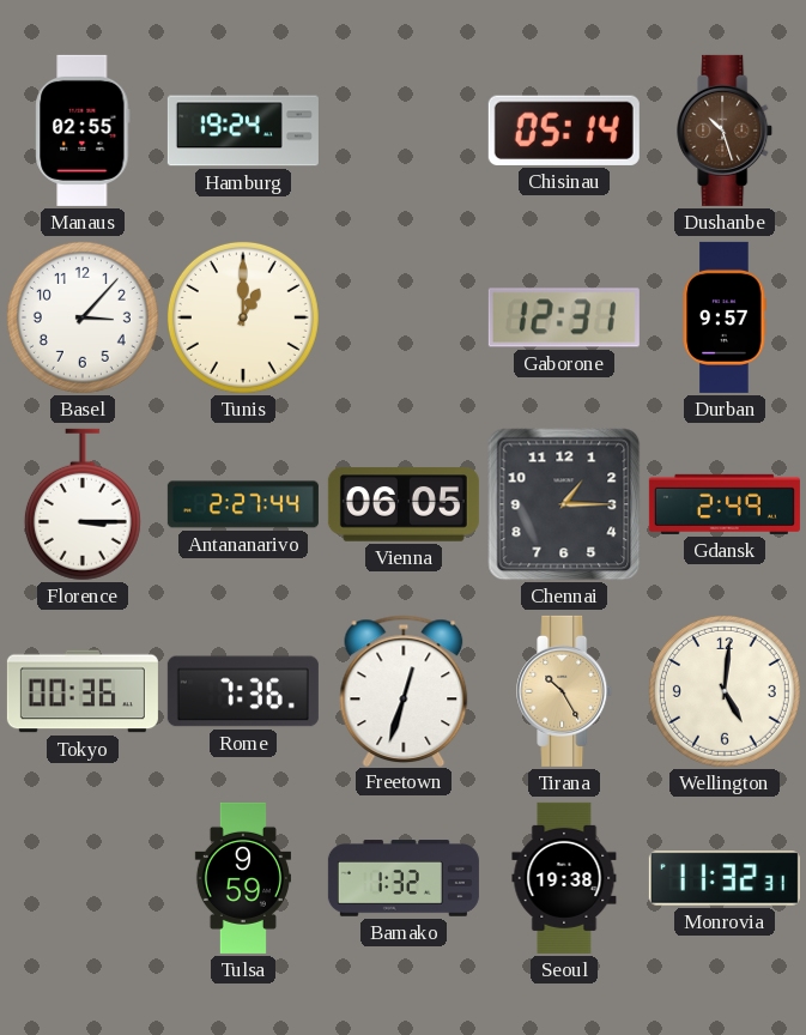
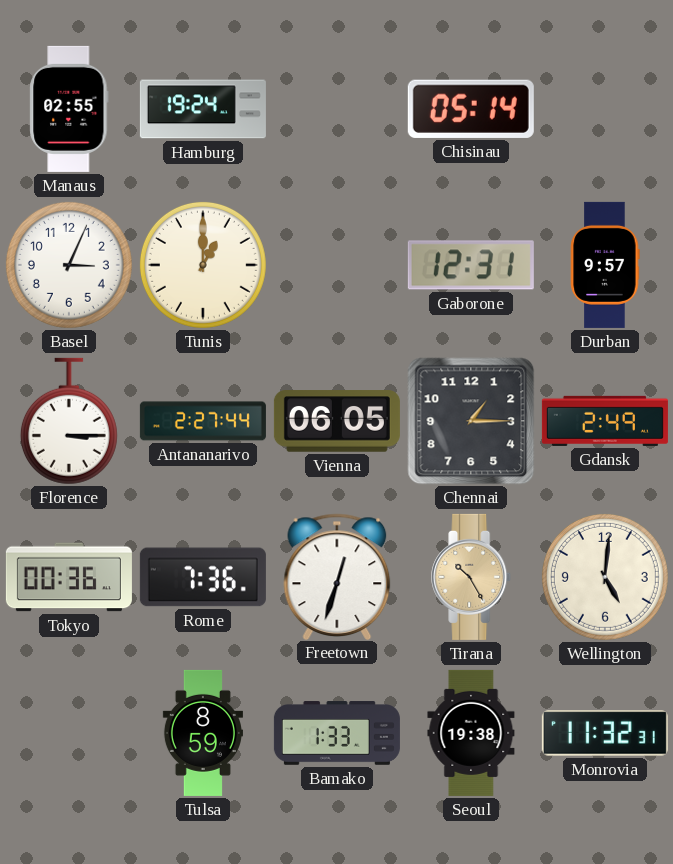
Dushanbe: 10:27 -> none
Basel: 3:07 -> 3:04
Tulsa: 9:59 -> 8:59
Bamako: 1:32 -> 1:33
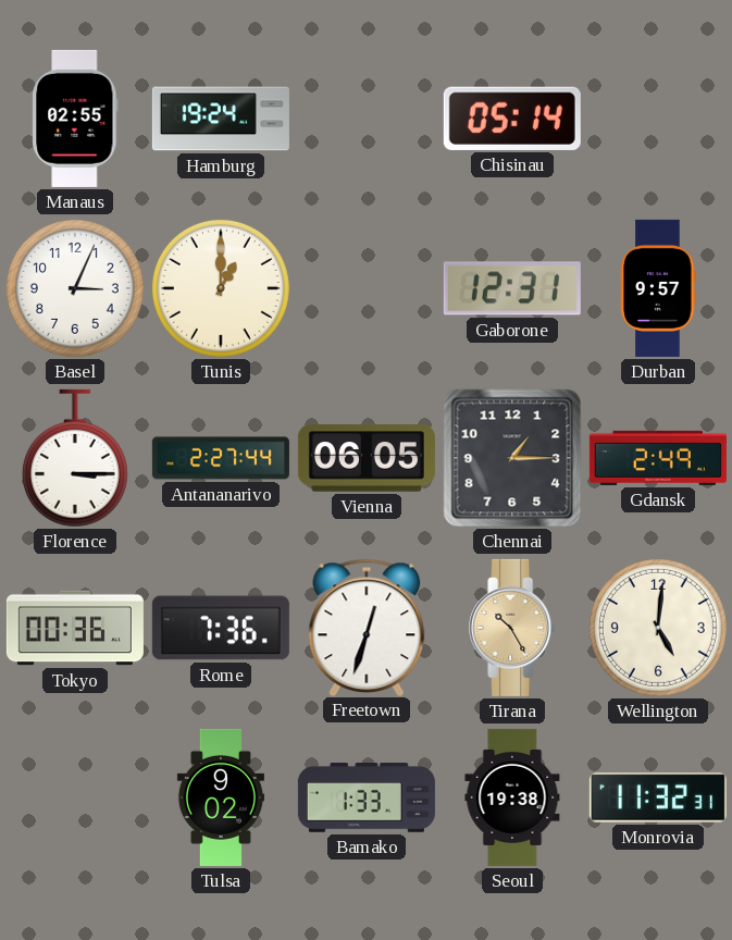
Tulsa: 8:59 -> 9:02
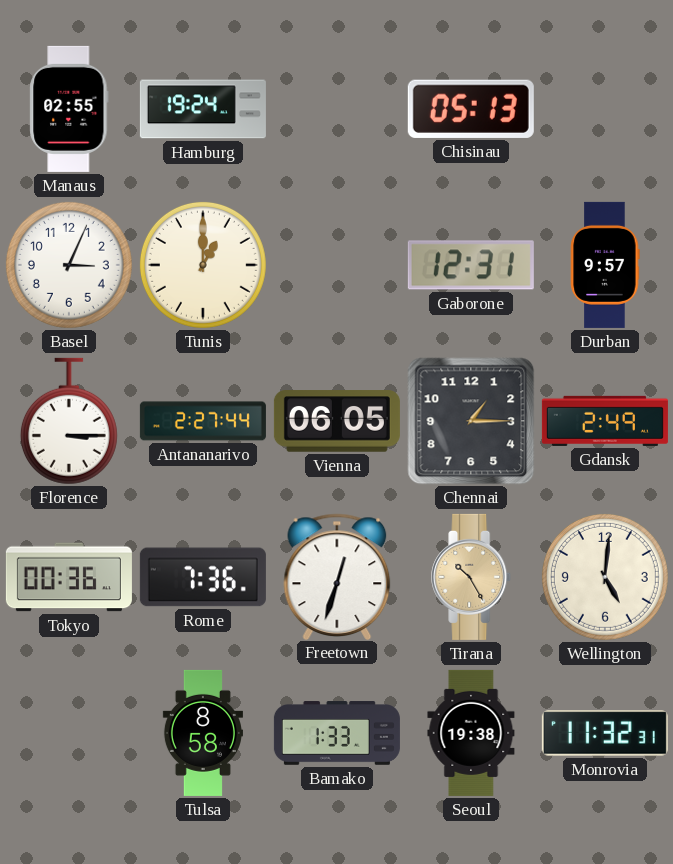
Chisinau: 05:14 -> 05:13
Tulsa: 9:02 -> 8:58
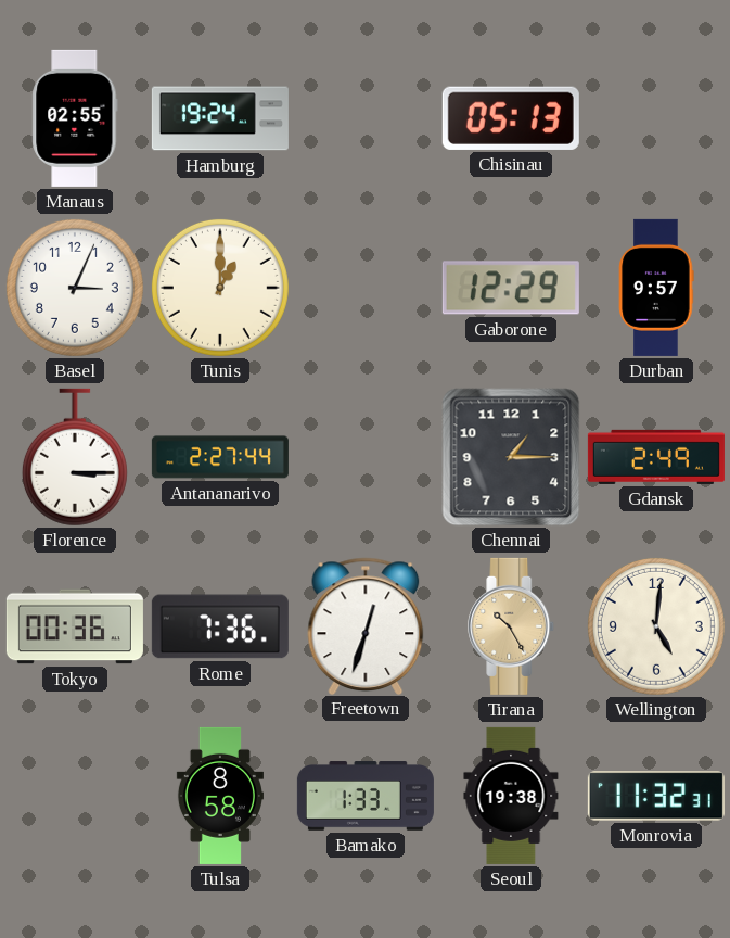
Gaborone: 12:31 -> 12:29
Vienna: 06:05 -> none
